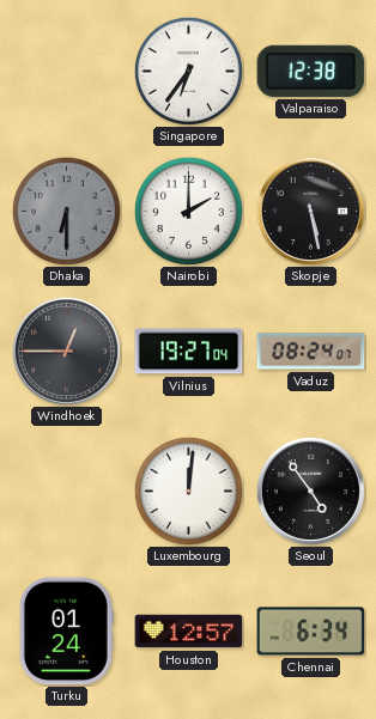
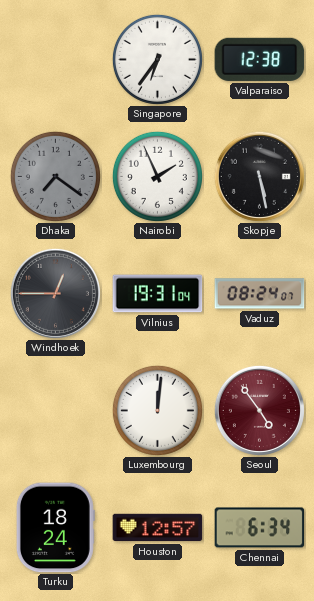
Dhaka: 6:30 -> 7:21
Nairobi: 2:00 -> 1:56
Vilnius: 19:27 -> 19:31
Seoul dial: black -> burgundy
Turku: 01:24 -> 18:24
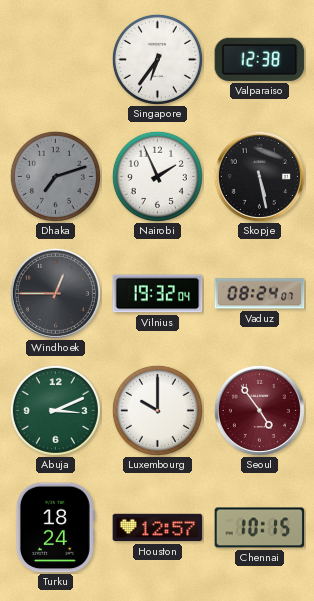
Dhaka: 7:21 -> 7:12
Vilnius: 19:31 -> 19:32
Abuja: none -> 3:11
Luxembourg: 12:01 -> 10:00
Chennai: 6:34 -> 10:15
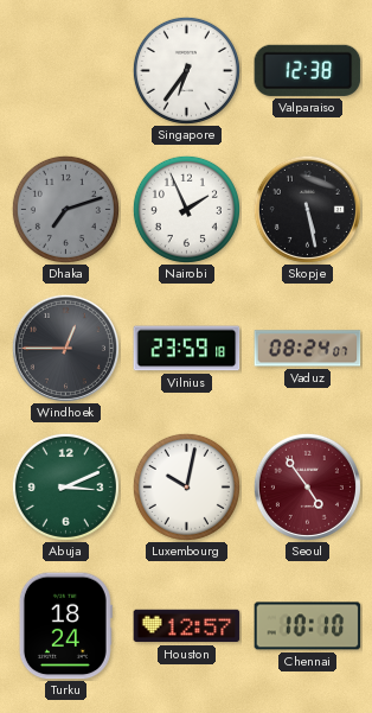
Vilnius: 19:32 -> 23:59
Luxembourg: 10:00 -> 10:02
Chennai: 10:15 -> 10:10
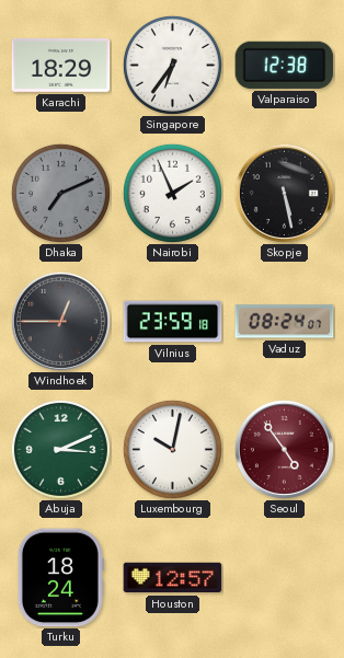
Karachi: none -> 18:29
Dhaka: 7:12 -> 7:11
Chennai: 10:10 -> none
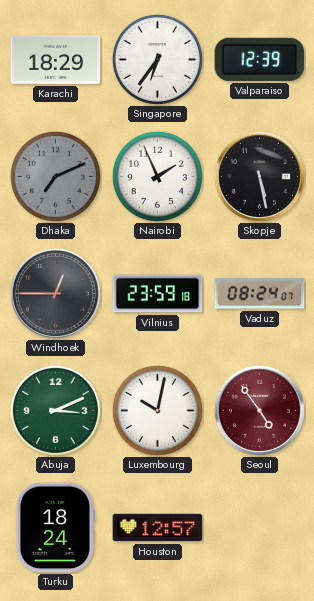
Valparaiso: 12:38 -> 12:39
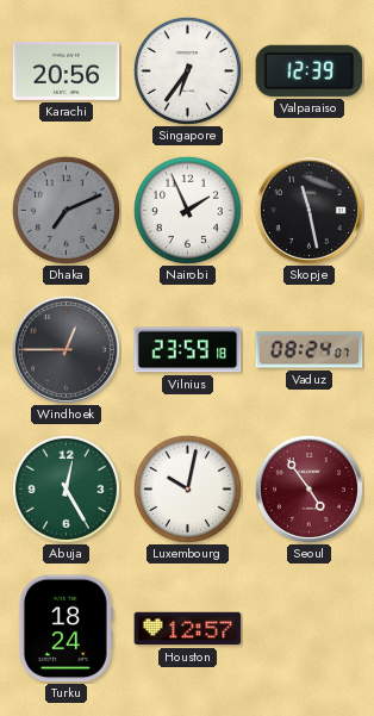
Karachi: 18:29 -> 20:56
Skopje: 5:28 -> 11:28
Abuja: 3:11 -> 12:25
